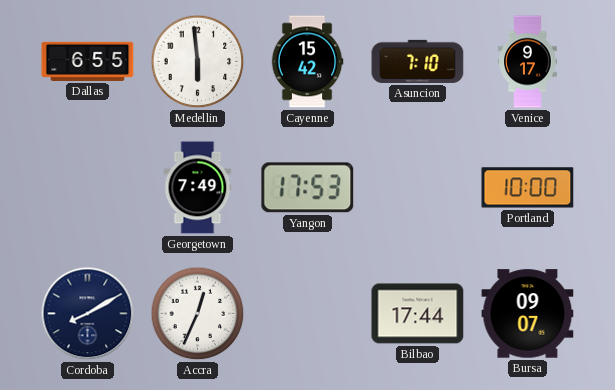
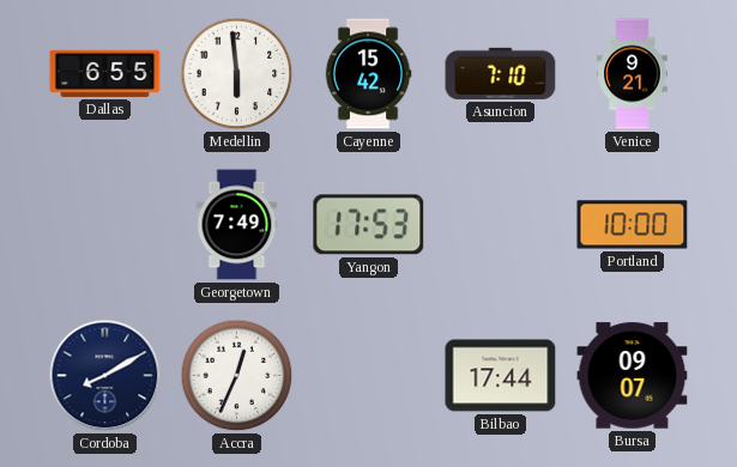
Venice: 9:17 -> 9:21
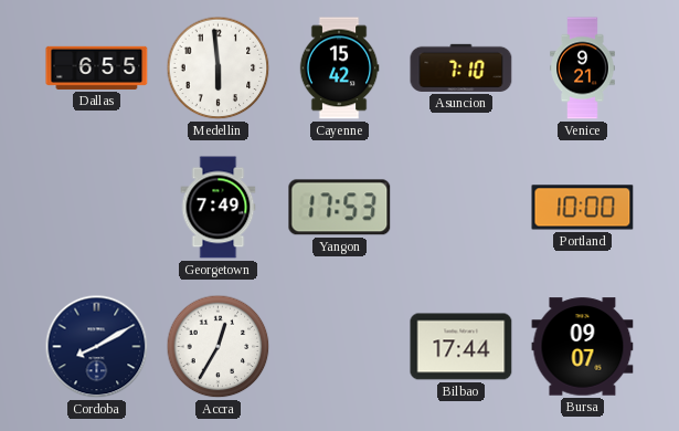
Accra: 12:34 -> 12:35
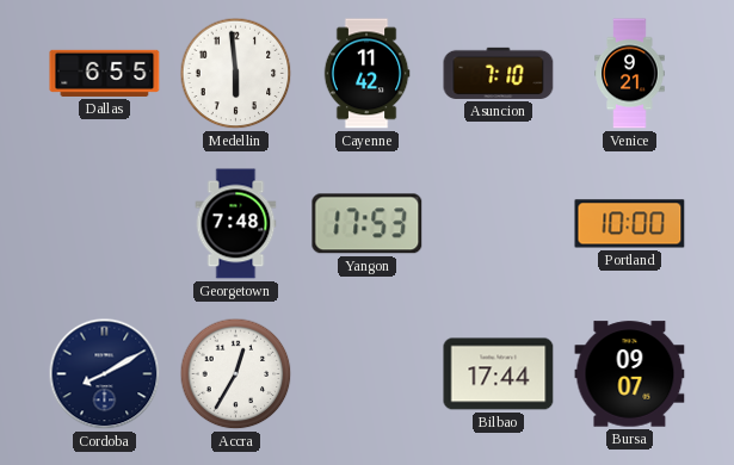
Cayenne: 15:42 -> 11:42
Georgetown: 7:49 -> 7:48
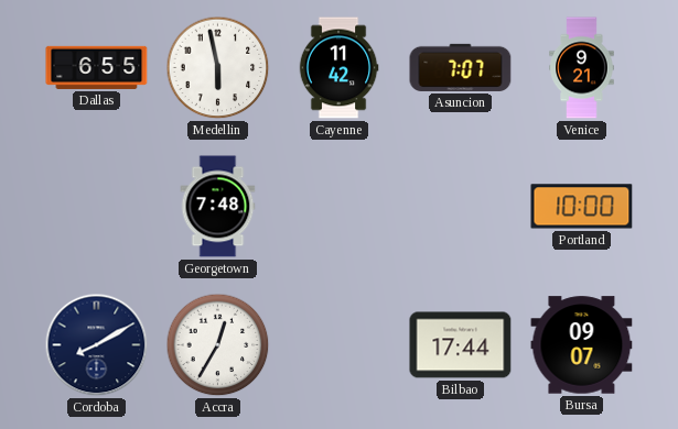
Medellin: 5:59 -> 5:58
Asuncion: 7:10 -> 7:07
Yangon: 17:53 -> none
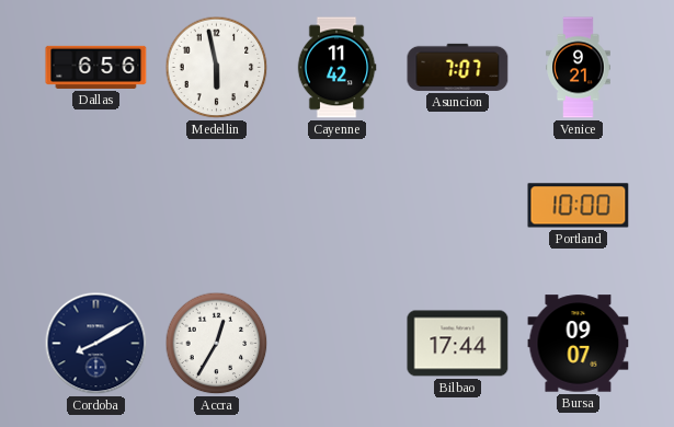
Dallas: 6:55 -> 6:56
Georgetown: 7:48 -> none
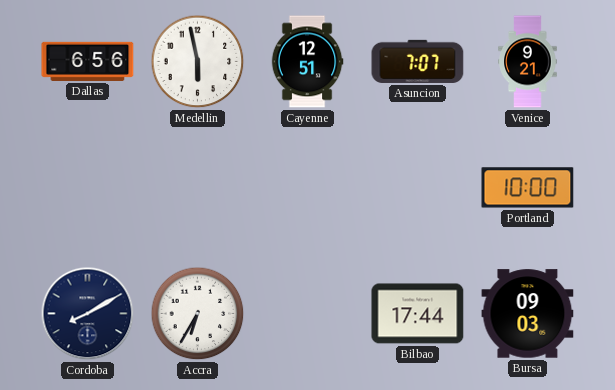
Cayenne: 11:42 -> 12:51
Accra: 12:35 -> 6:35
Bursa: 09:07 -> 09:03
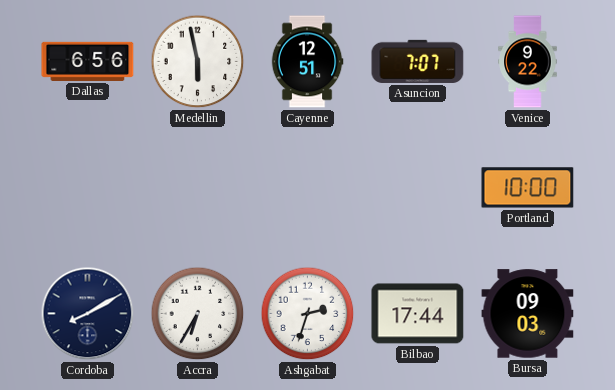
Venice: 9:21 -> 9:22
Ashgabat: none -> 2:33
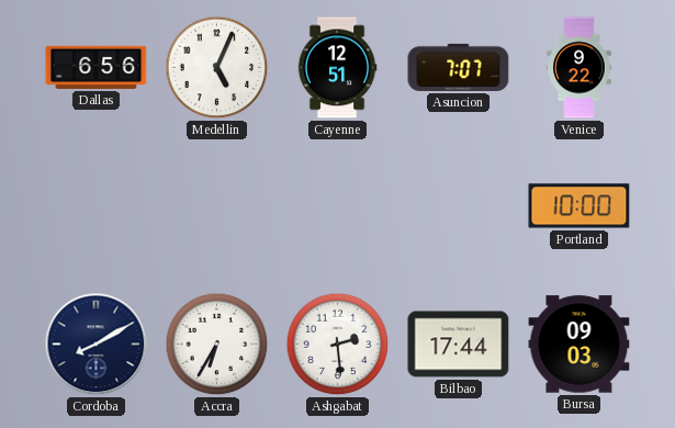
Medellin: 5:58 -> 5:04
Ashgabat: 2:33 -> 2:29
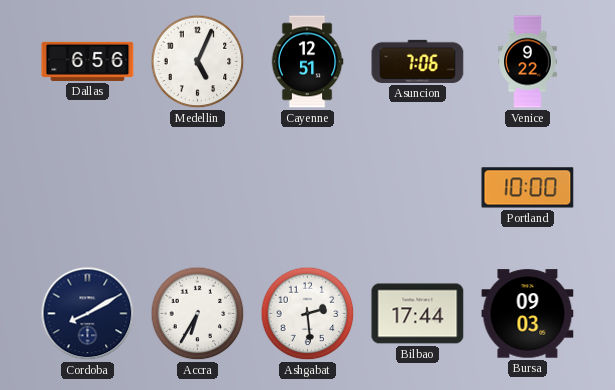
Asuncion: 7:07 -> 7:06
